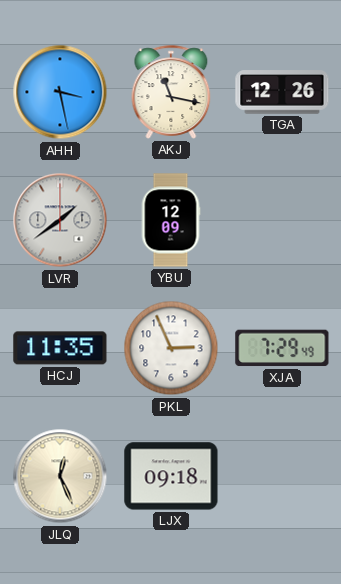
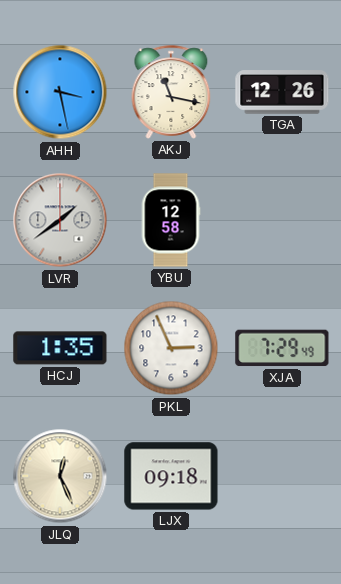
YBU: 12:09 -> 12:58
HCJ: 11:35 -> 1:35
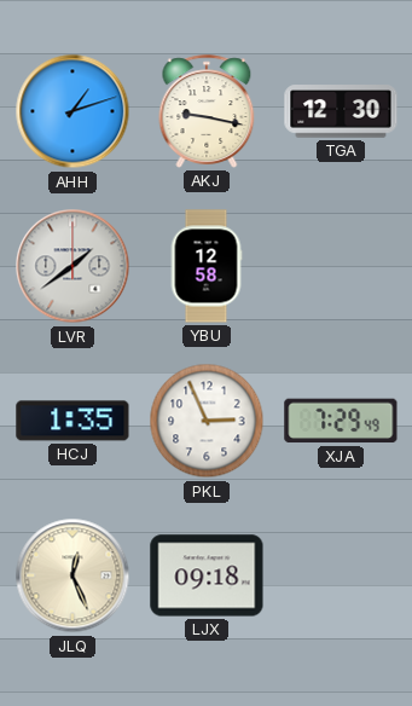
AHH: 3:28 -> 1:12
AKJ: 11:17 -> 9:17
TGA: 12:26 -> 12:30
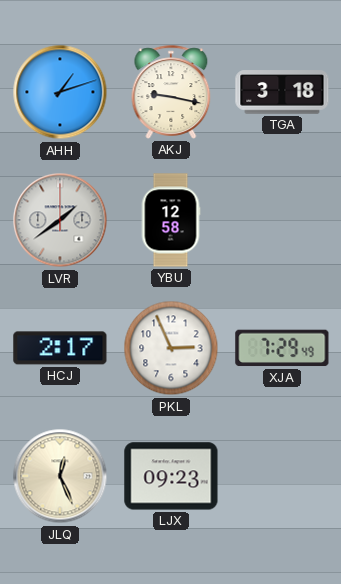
TGA: 12:30 -> 3:18
HCJ: 1:35 -> 2:17
LJX: 09:18 -> 09:23
